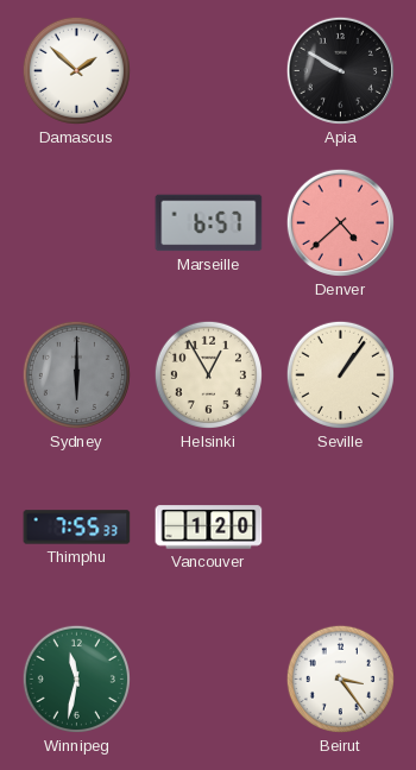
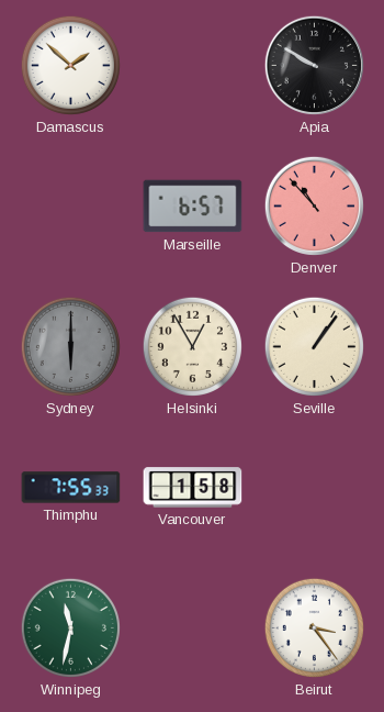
Denver: 4:38 -> 10:53
Vancouver: 1:20 -> 1:58
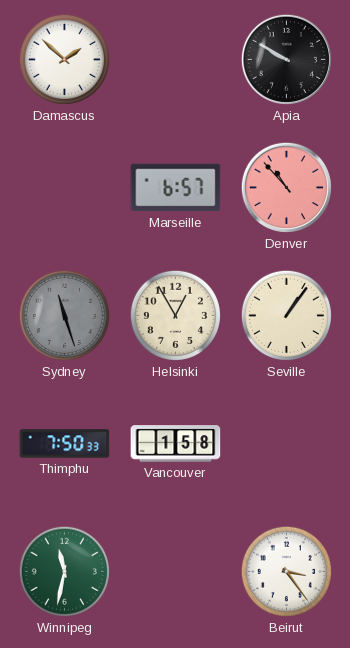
Sydney: 6:00 -> 11:27
Thimphu: 7:55 -> 7:50
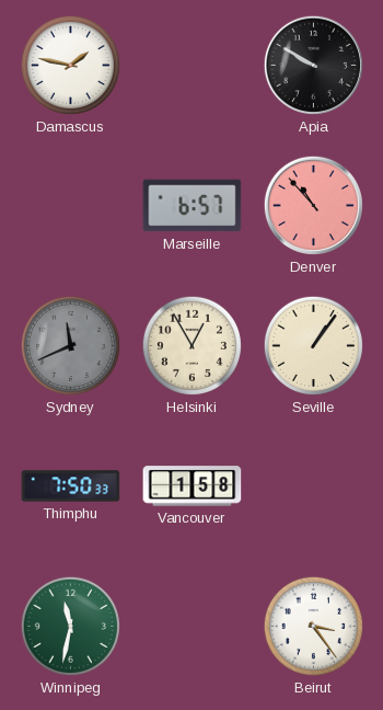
Damascus: 1:52 -> 1:47
Sydney: 11:27 -> 11:41
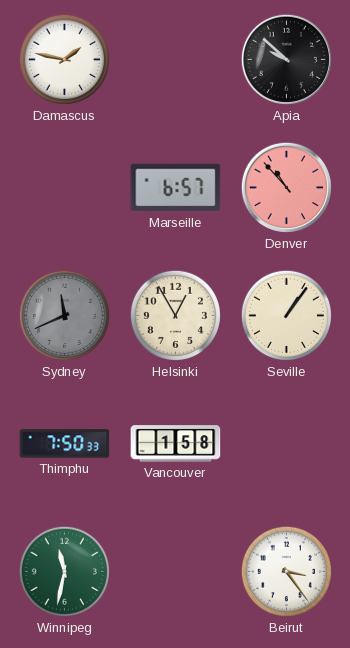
Apia: 9:50 -> 9:52
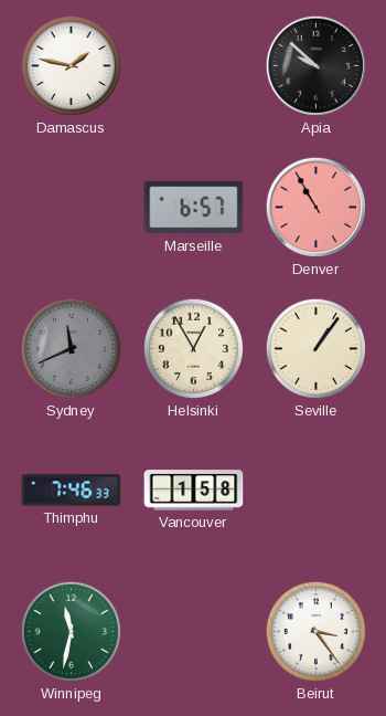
Denver: 10:53 -> 10:55
Thimphu: 7:50 -> 7:46
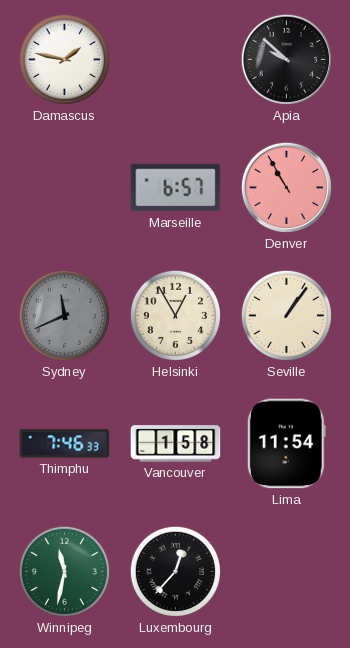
Lima: none -> 11:54
Luxembourg: none -> 12:37
Beirut: 3:24 -> none
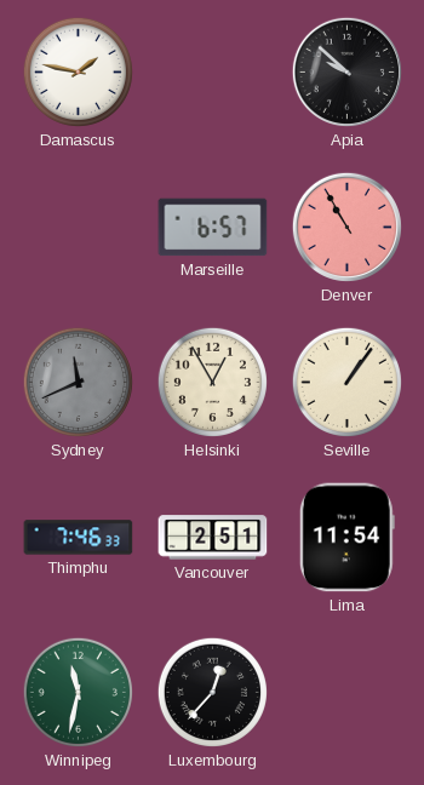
Vancouver: 1:58 -> 2:51
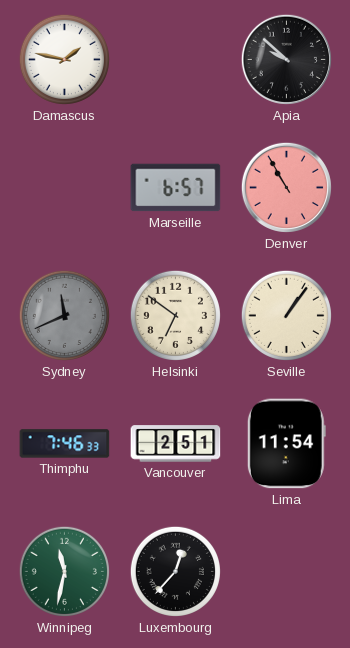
Helsinki: 12:55 -> 6:51
